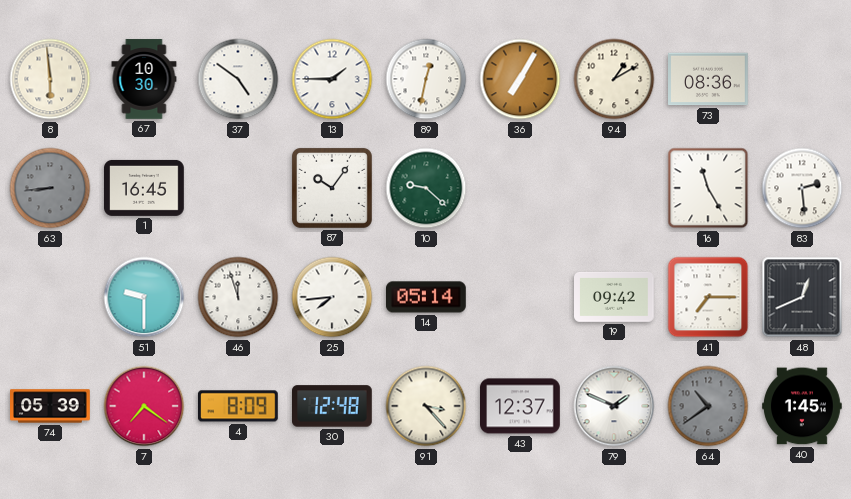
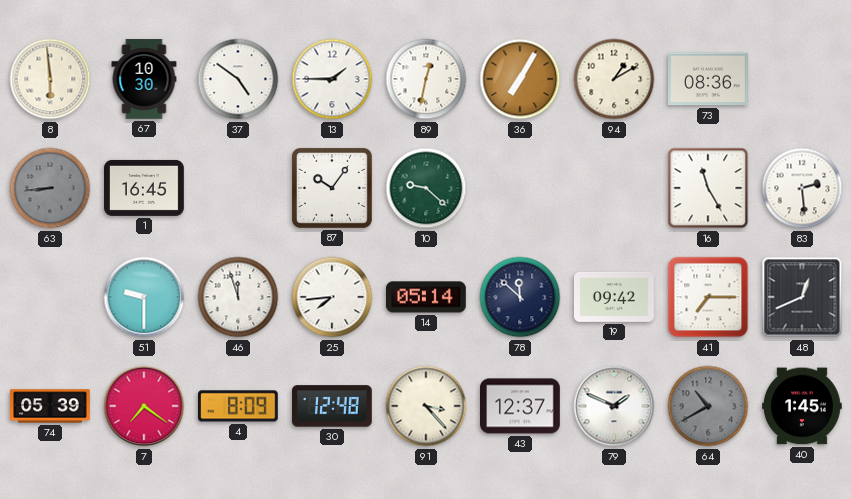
78: none -> 11:52
64: 10:39 -> 10:40
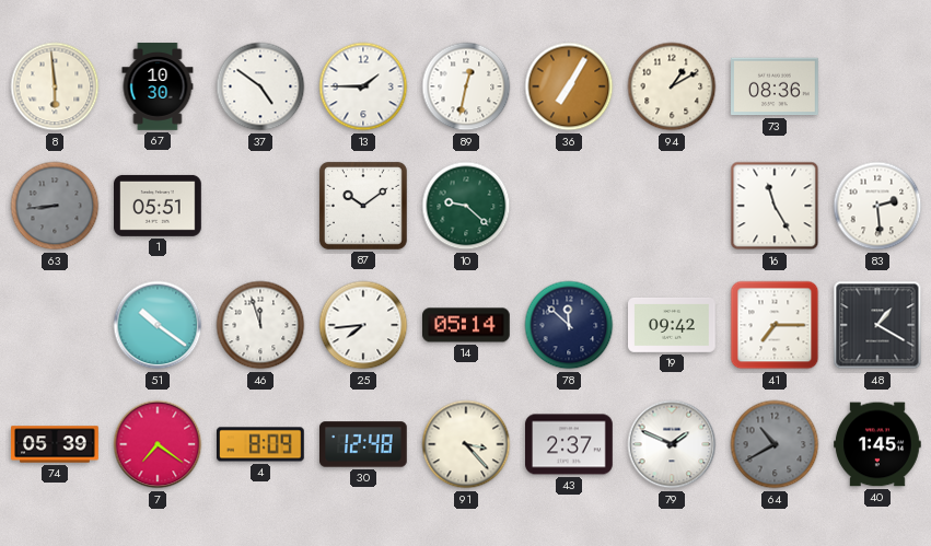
1: 16:45 -> 05:51
87: 10:06 -> 10:09
51: 9:30 -> 10:21
48: 12:41 -> 1:20
43: 12:37 -> 2:37
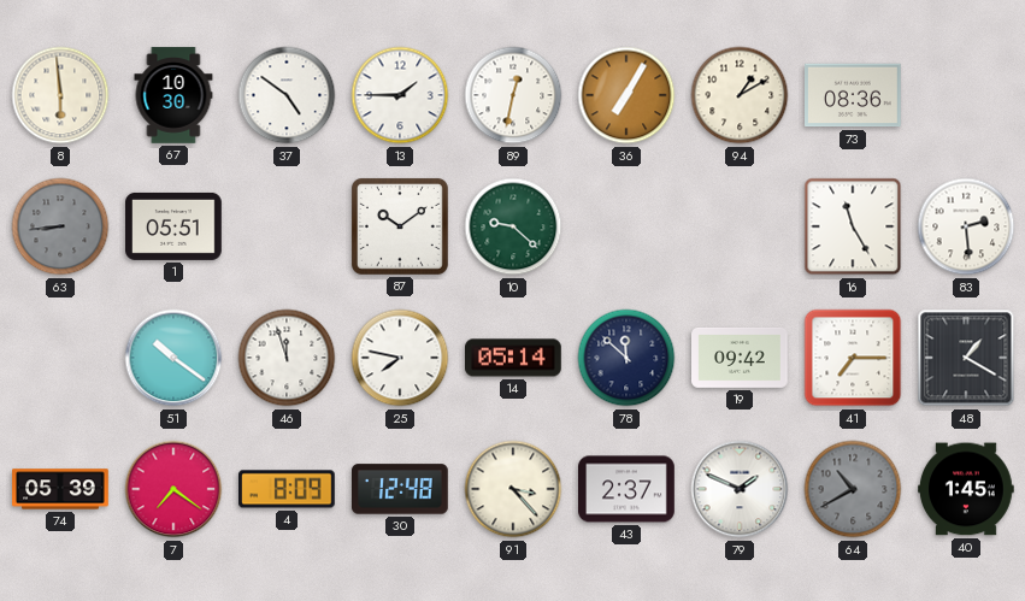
25: 7:44 -> 7:47
